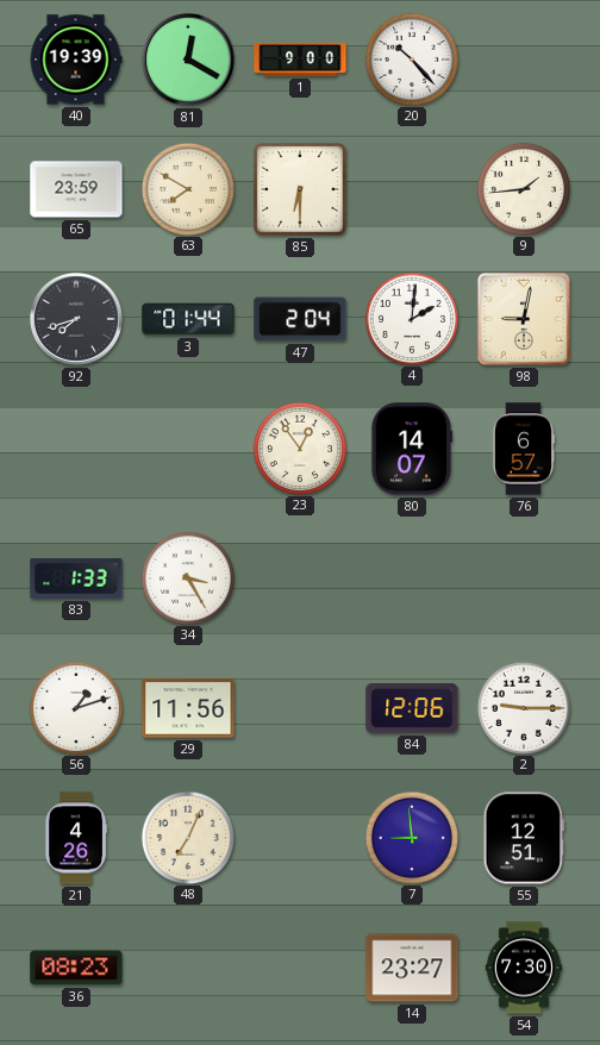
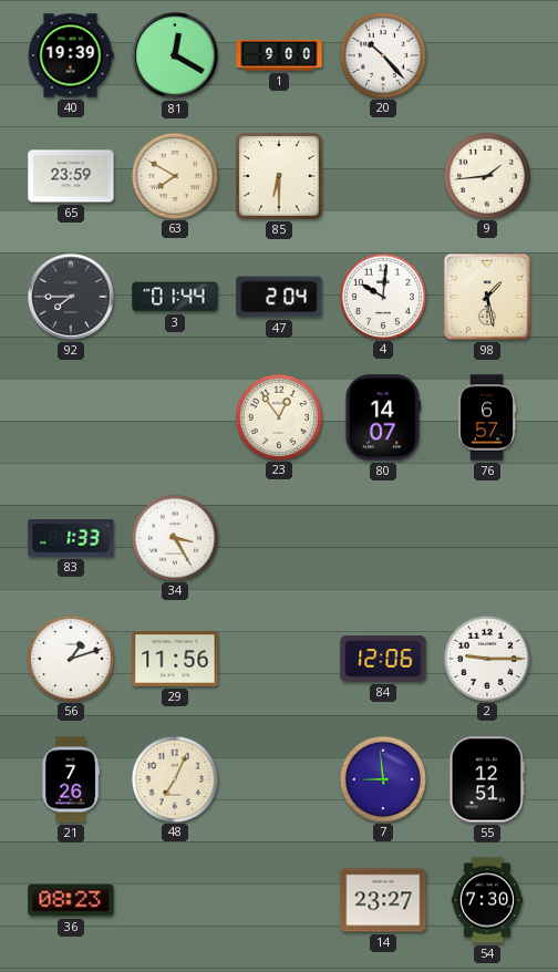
92: 7:42 -> 7:45
4: 2:01 -> 10:01
98: 9:02 -> 1:28
21: 4:26 -> 7:26
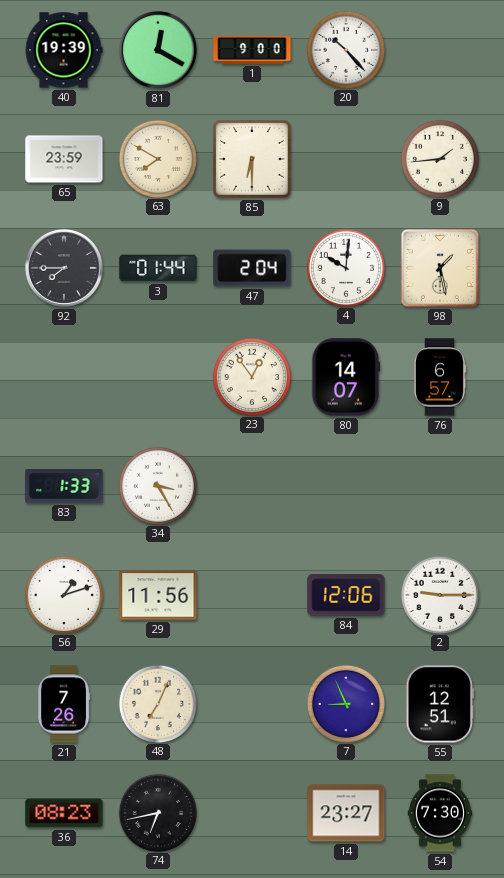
7: 8:59 -> 8:56
74: none -> 6:43
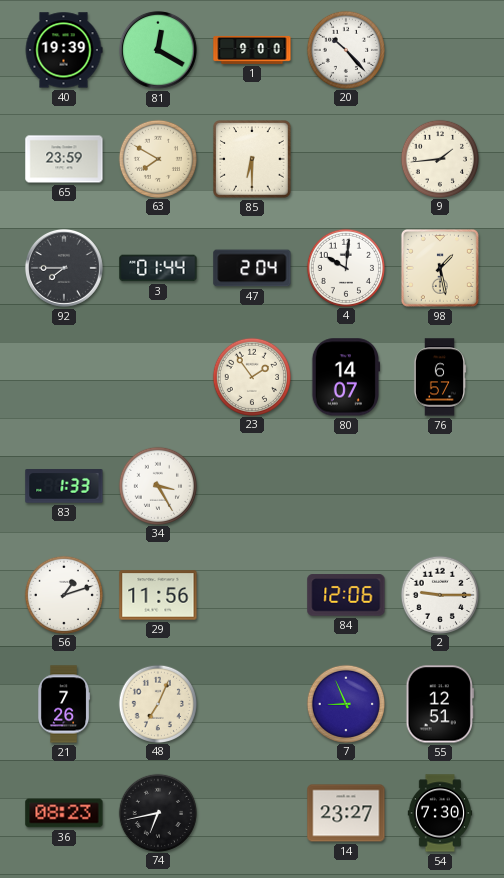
23: 12:54 -> 1:54
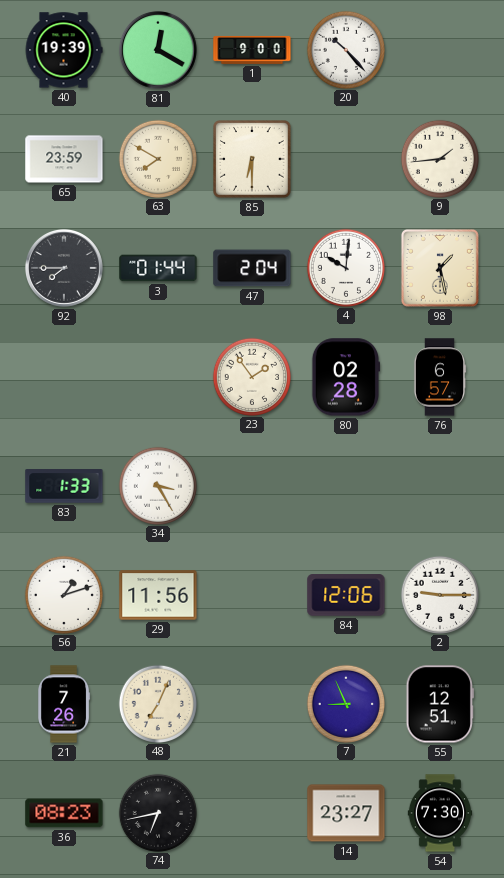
80: 14:07 -> 02:28
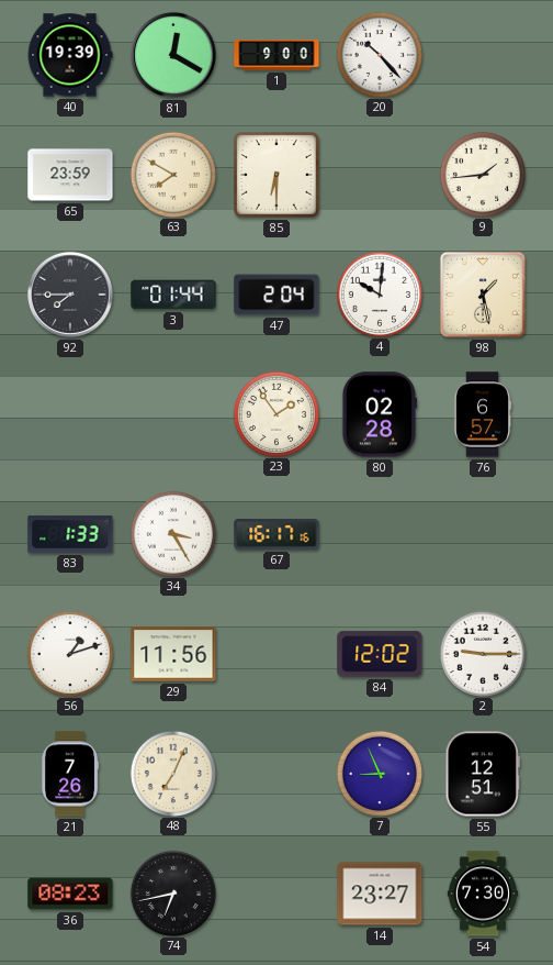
67: none -> 16:17
84: 12:06 -> 12:02
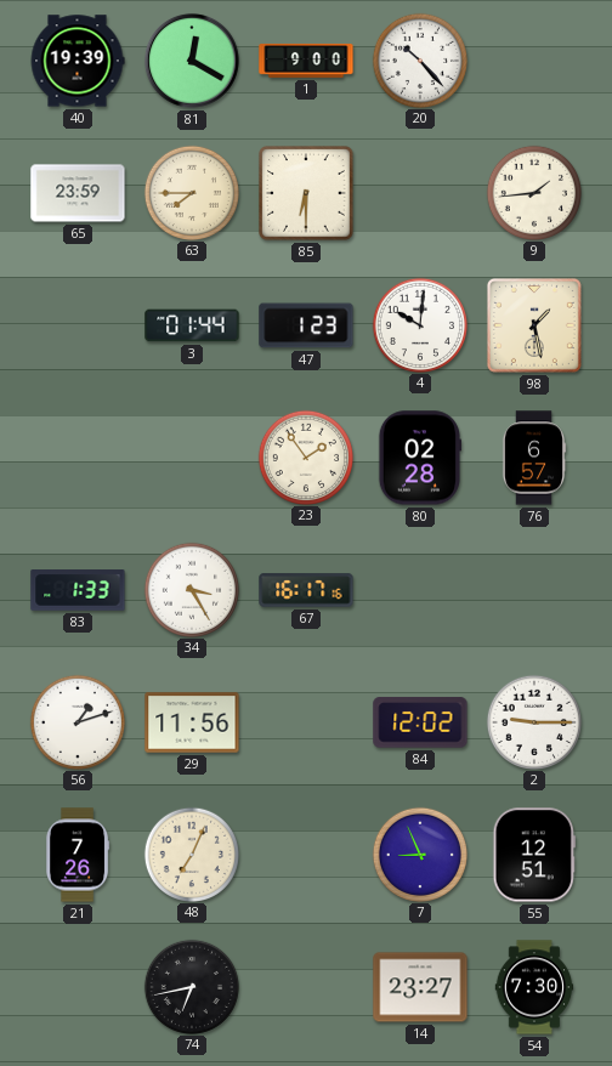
63: 7:50 -> 7:45
92: 7:45 -> none
47: 2:04 -> 1:23
36: 08:23 -> none
